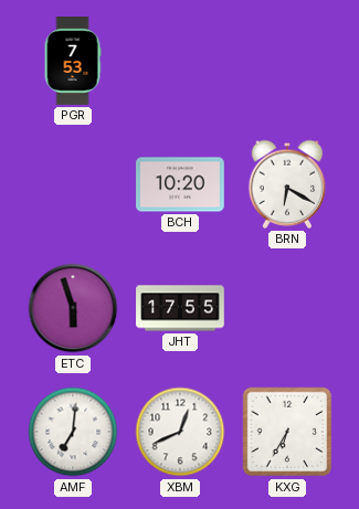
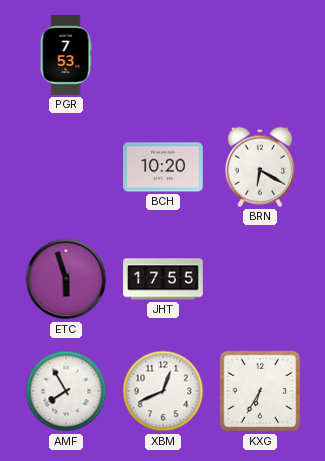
AMF: 7:01 -> 7:55
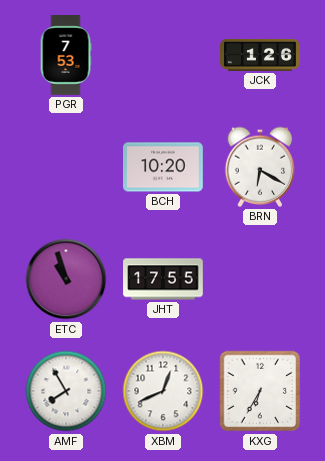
JCK: none -> 1:26
ETC: 5:57 -> 10:57
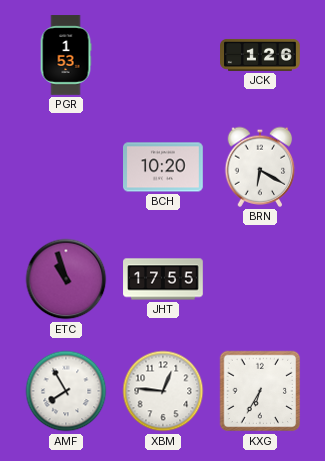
PGR: 7:53 -> 1:53
XBM: 12:41 -> 12:46
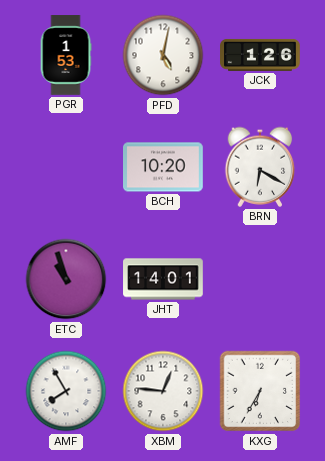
PFD: none -> 5:02
JHT: 17:55 -> 14:01
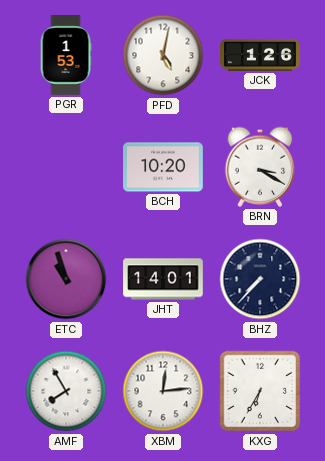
BRN: 6:20 -> 3:20
BHZ: none -> 7:37
XBM: 12:46 -> 12:14
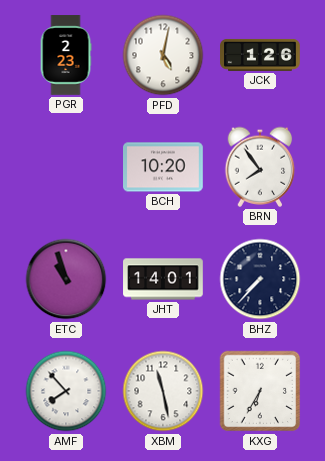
PGR: 1:53 -> 2:23
BRN: 3:20 -> 7:54
AMF: 7:55 -> 7:53
XBM: 12:14 -> 11:28
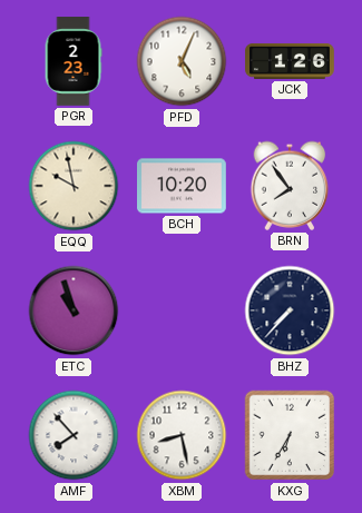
PFD: 5:02 -> 5:04
EQQ: none -> 9:58
JHT: 14:01 -> none
XBM: 11:28 -> 8:28
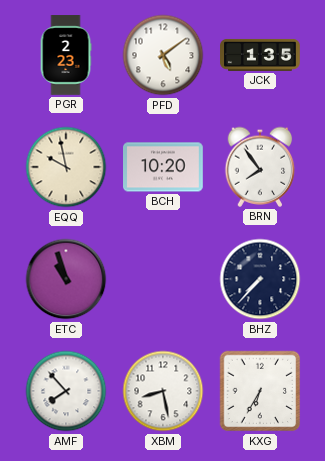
PFD: 5:04 -> 5:09
JCK: 1:26 -> 1:35
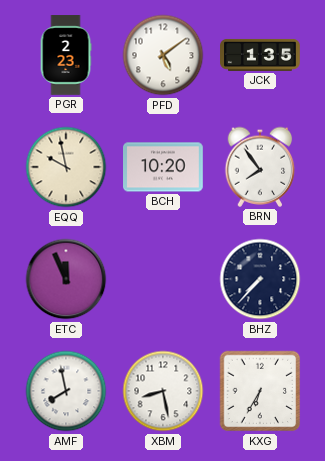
ETC: 10:57 -> 11:56
AMF: 7:53 -> 7:58
